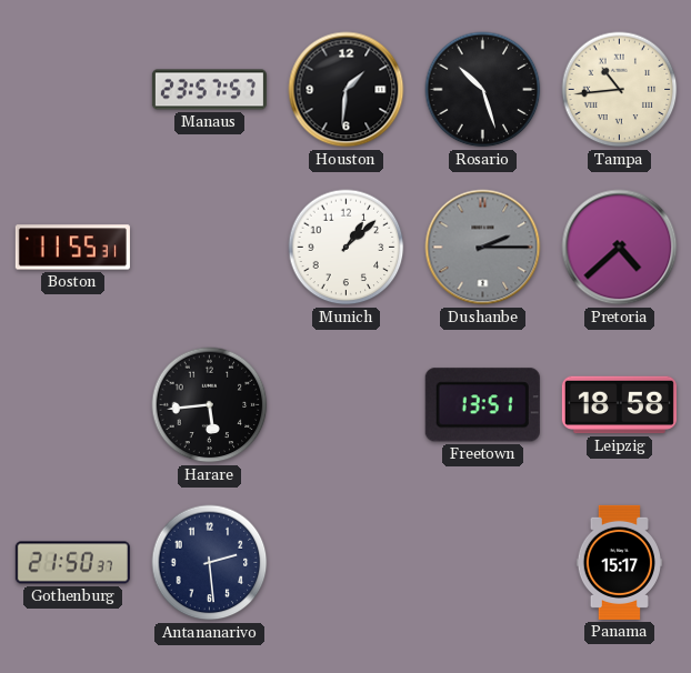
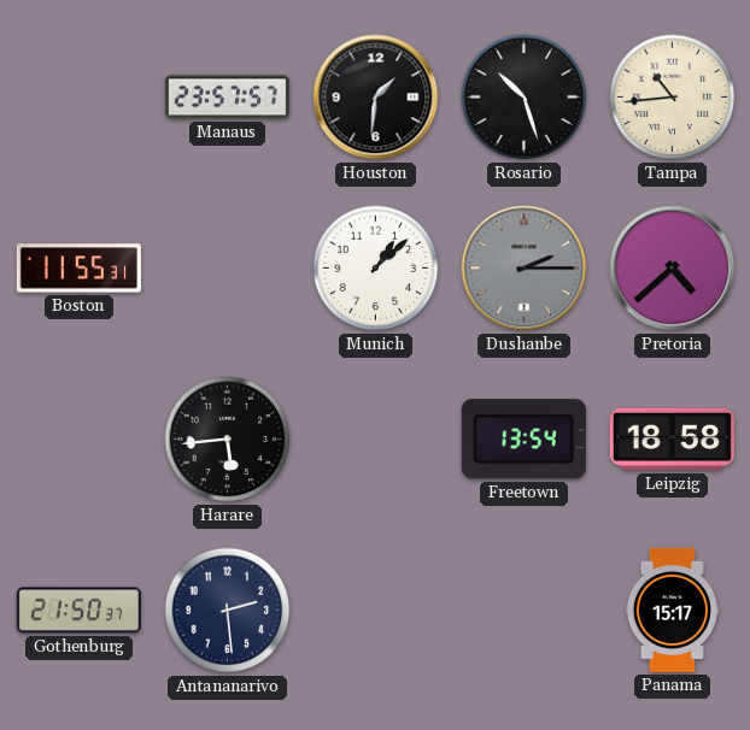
Freetown: 13:51 -> 13:54
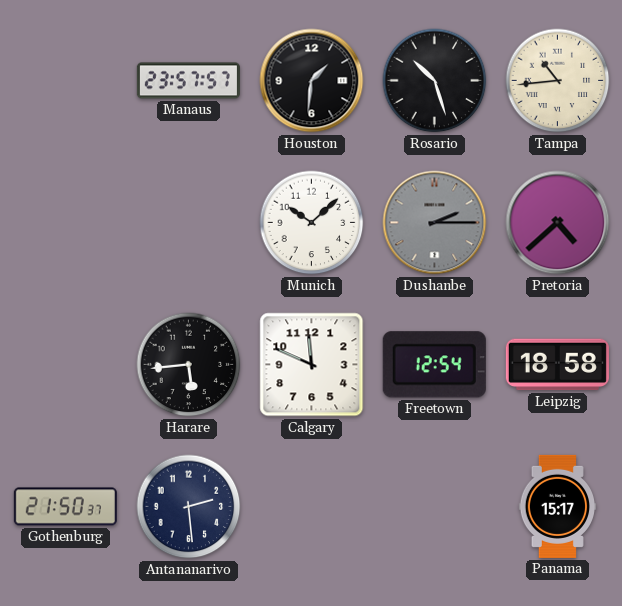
Boston: 11:55 -> none
Munich: 1:08 -> 10:08
Calgary: none -> 11:49
Freetown: 13:54 -> 12:54
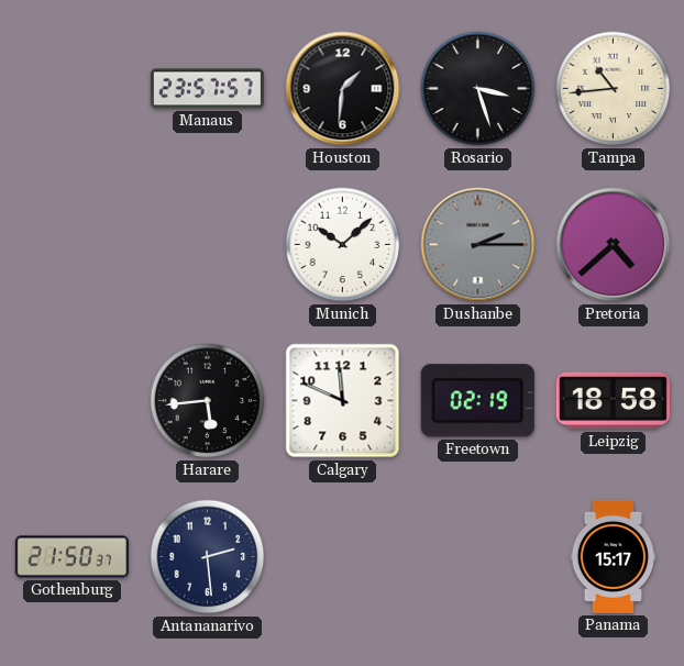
Rosario: 10:27 -> 3:27
Freetown: 12:54 -> 02:19
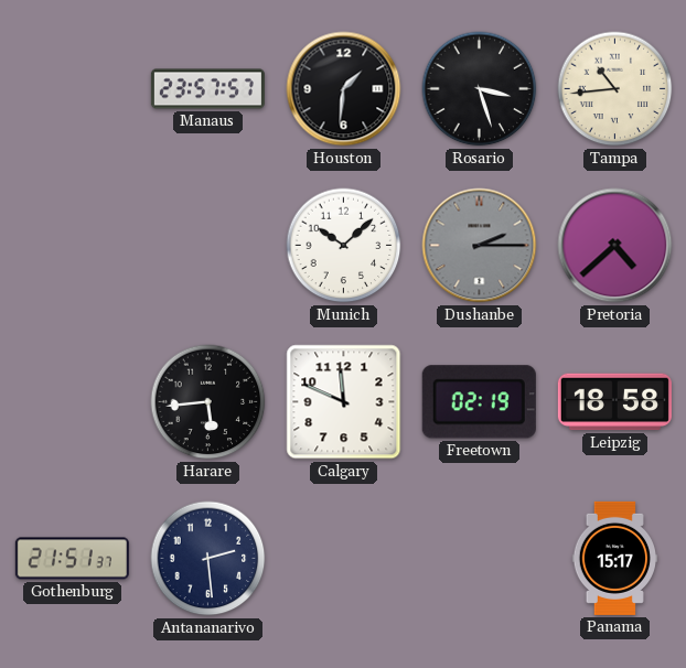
Gothenburg: 21:50 -> 21:51
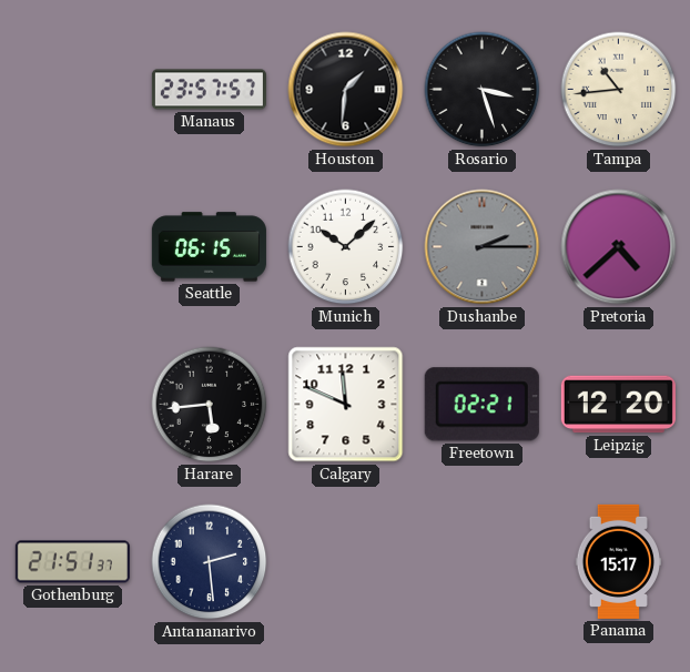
Seattle: none -> 06:15
Freetown: 02:19 -> 02:21
Leipzig: 18:58 -> 12:20
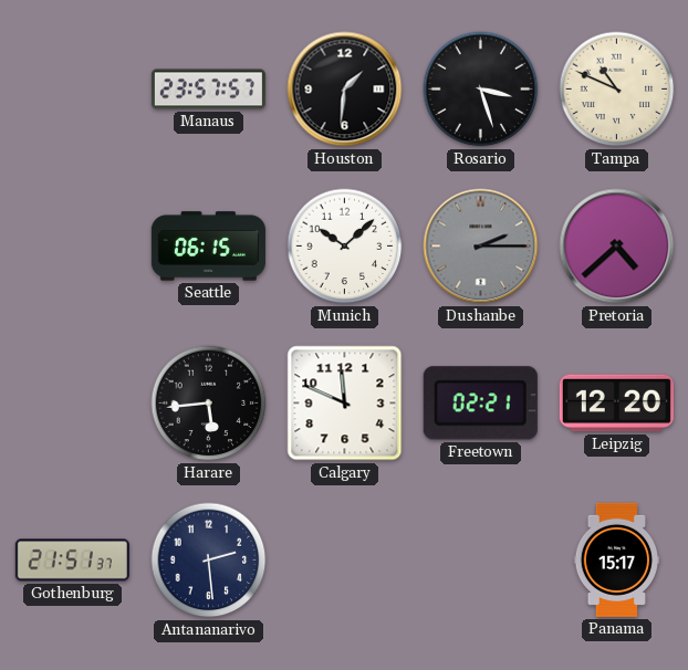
Tampa: 10:44 -> 10:49
